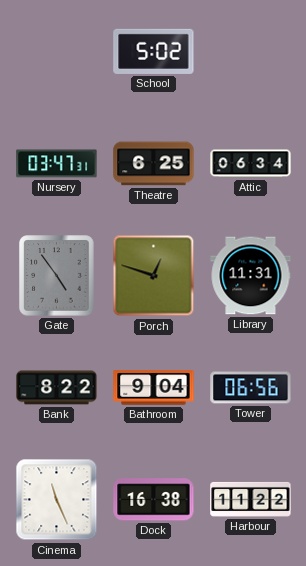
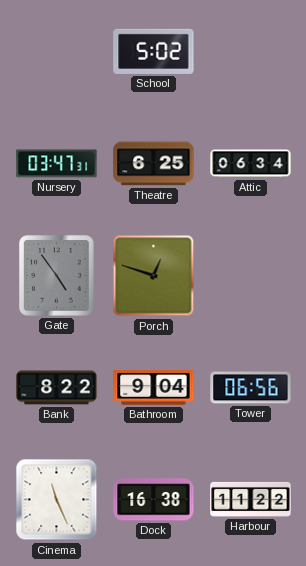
Library: 11:31 -> none
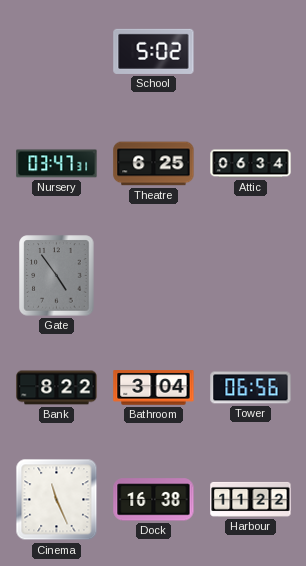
Porch: 12:48 -> none
Bathroom: 9:04 -> 3:04
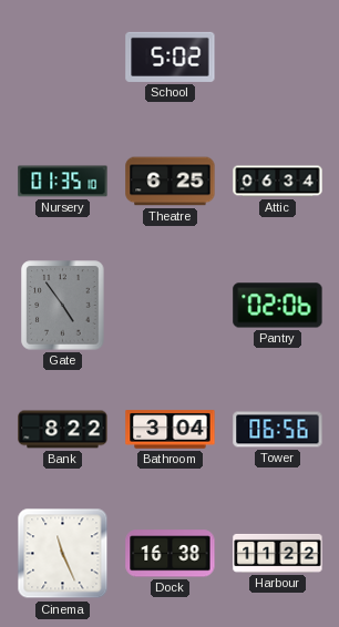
Nursery: 03:47 -> 01:35
Pantry: none -> 02:06
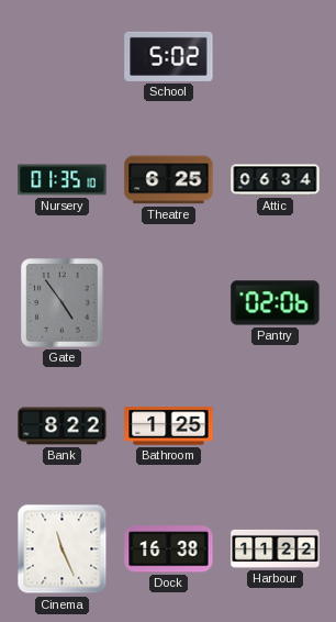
Bathroom: 3:04 -> 1:25
Tower: 06:56 -> none
